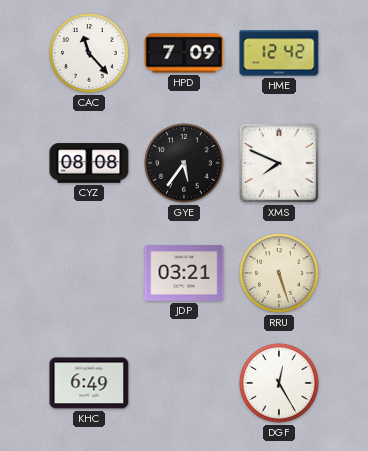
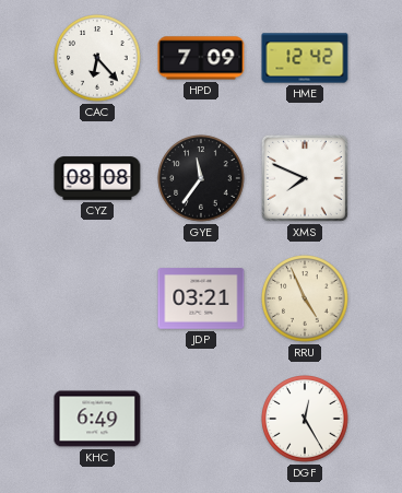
CAC: 11:23 -> 6:23
GYE: 5:36 -> 11:36
RRU: 5:27 -> 4:56
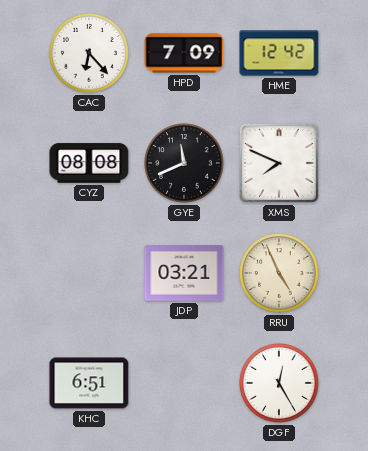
GYE: 11:36 -> 11:41
KHC: 6:49 -> 6:51
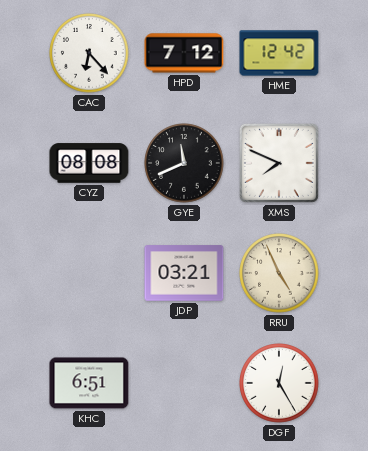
HPD: 7:09 -> 7:12
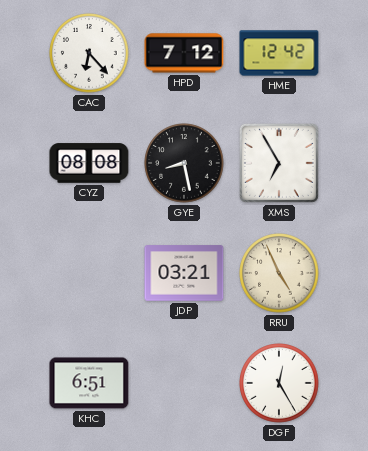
GYE: 11:41 -> 8:28
XMS: 7:49 -> 6:55
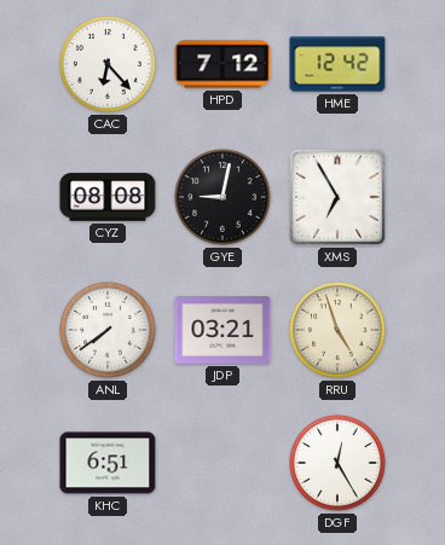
GYE: 8:28 -> 9:02
ANL: none -> 7:39
RRU: 4:56 -> 4:57
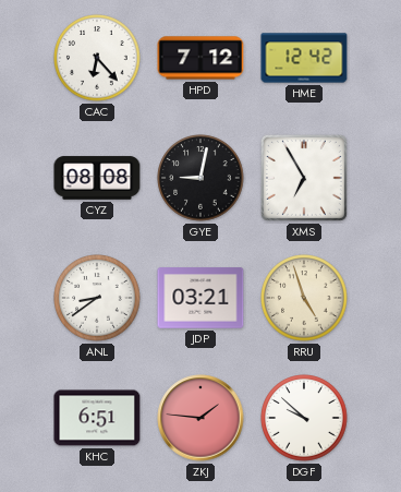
ANL: 7:39 -> 8:39
ZKJ: none -> 1:46
DGF: 12:25 -> 9:52
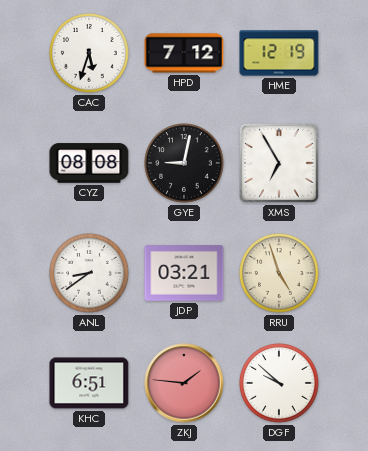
CAC: 6:23 -> 5:33
HME: 12:42 -> 12:19
